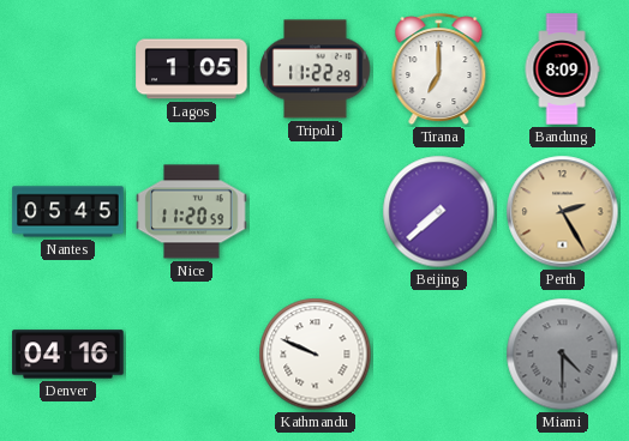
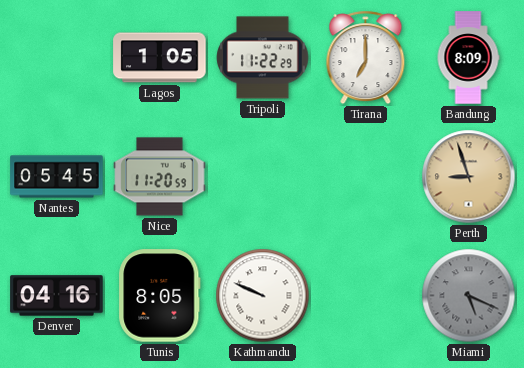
Beijing: 7:38 -> none
Perth: 2:25 -> 8:57
Tunis: none -> 8:05
Miami: 4:30 -> 5:19
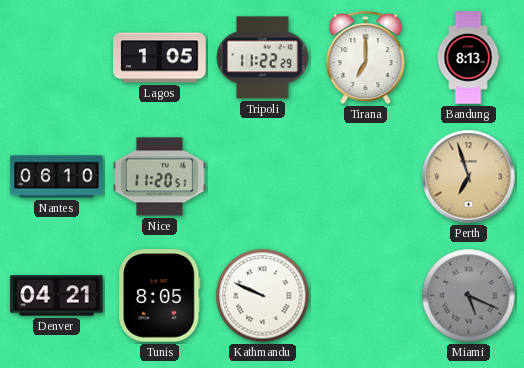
Bandung: 8:09 -> 8:13
Nantes: 05:45 -> 06:10
Nice: 11:20:59 -> 11:20:51
Perth: 8:57 -> 6:57
Denver: 04:16 -> 04:21
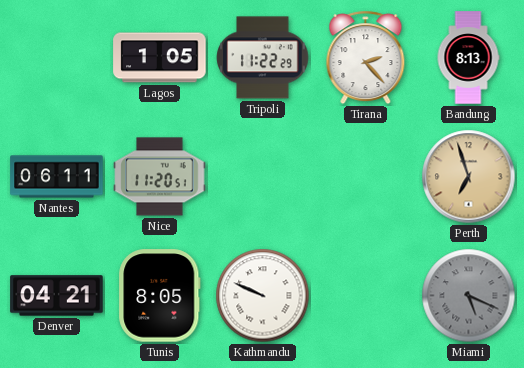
Tirana: 7:00 -> 2:23
Nantes: 06:10 -> 06:11
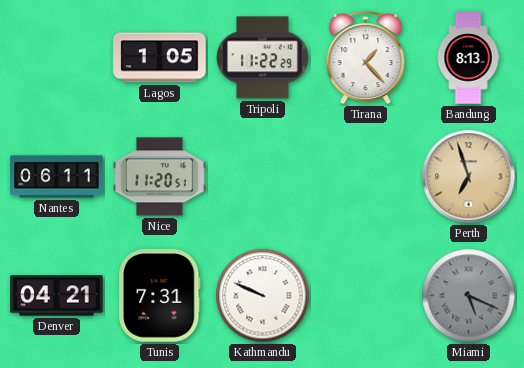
Tirana: 2:23 -> 1:23
Tunis: 8:05 -> 7:31
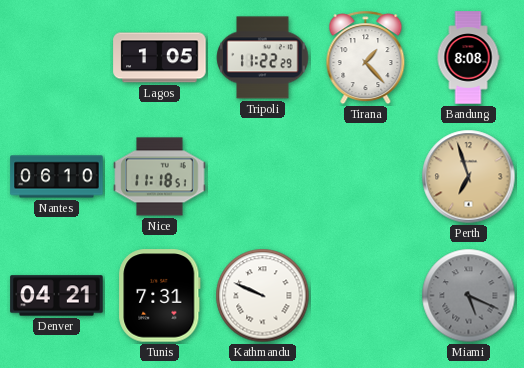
Bandung: 8:13 -> 8:08
Nantes: 06:11 -> 06:10
Nice: 11:20 -> 11:18
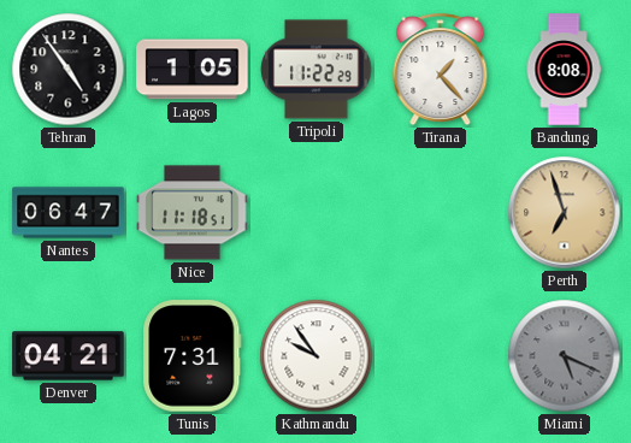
Tehran: none -> 4:54
Nantes: 06:10 -> 06:47
Kathmandu: 9:49 -> 9:54
